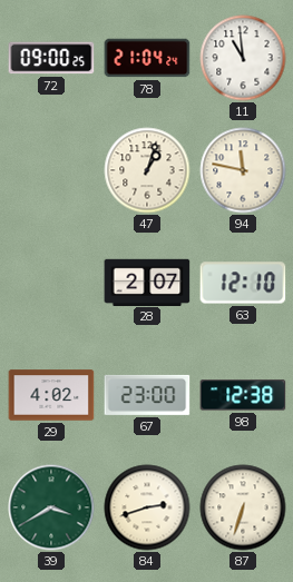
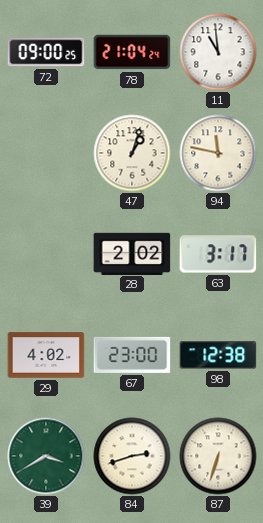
28: 2:07 -> 2:02
63: 12:10 -> 3:17
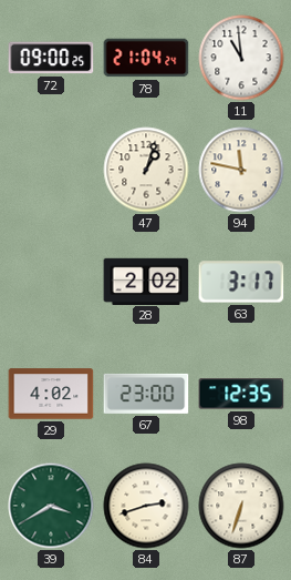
98: 12:38 -> 12:35
